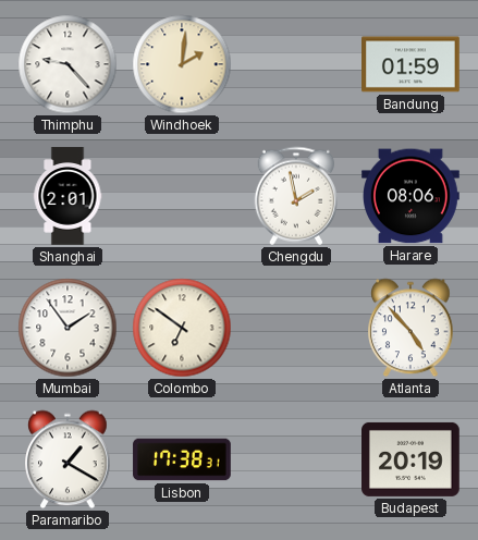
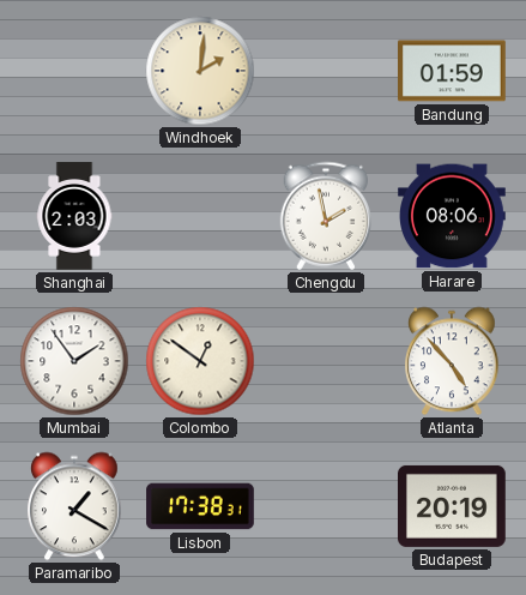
Thimphu: 9:23 -> none
Shanghai: 2:01 -> 2:03
Colombo: 6:51 -> 12:51
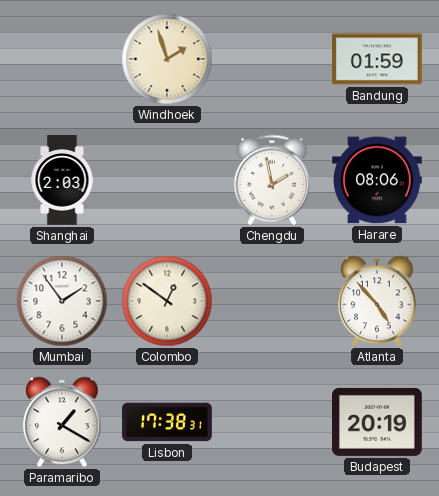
Windhoek: 2:01 -> 1:57
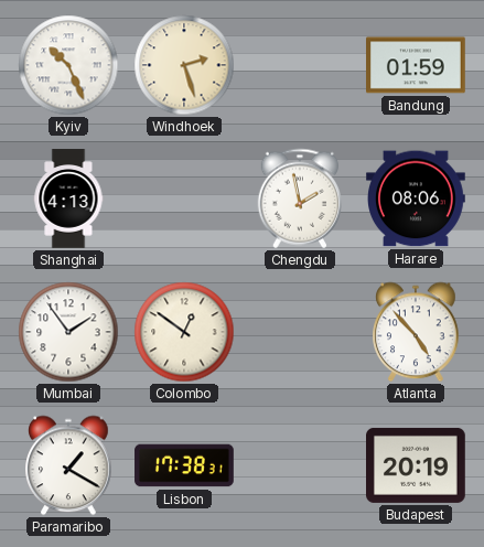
Kyiv: none -> 10:26
Windhoek: 1:57 -> 2:27
Shanghai: 2:03 -> 4:13
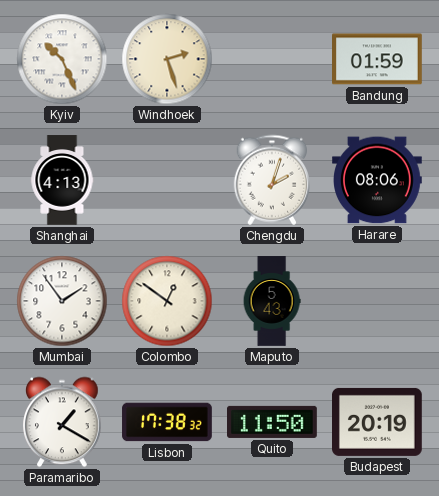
Chengdu: 1:58 -> 2:03
Maputo: none -> 5:43
Atlanta: 4:53 -> none
Lisbon: 17:38:31 -> 17:38:32
Quito: none -> 11:50
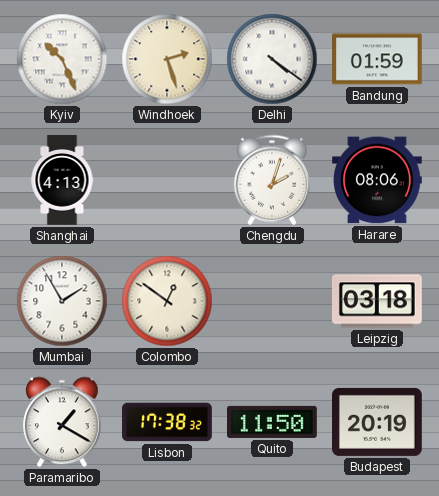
Delhi: none -> 4:21
Mumbai: 1:54 -> 1:55
Maputo: 5:43 -> none
Leipzig: none -> 03:18
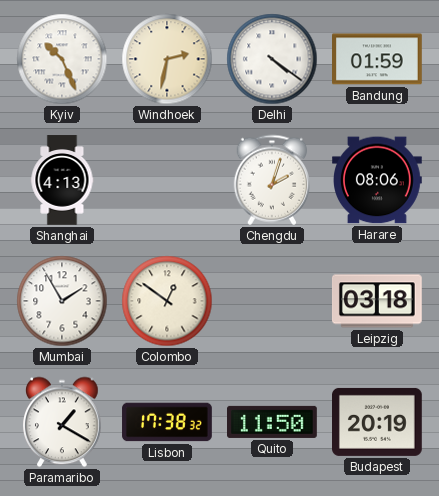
Windhoek: 2:27 -> 2:32
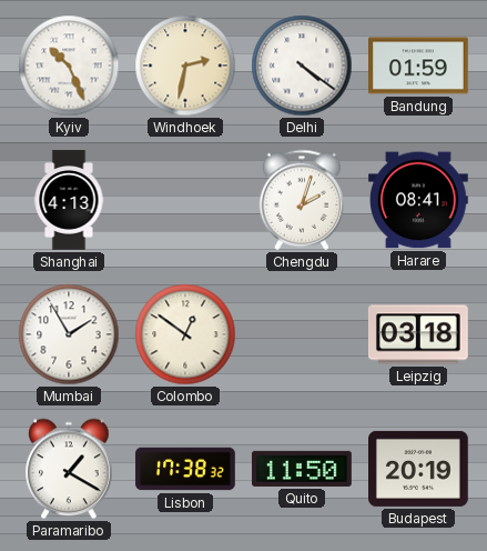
Harare: 08:06 -> 08:41
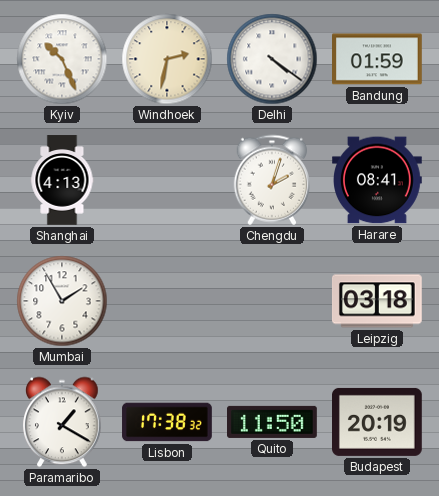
Colombo: 12:51 -> none
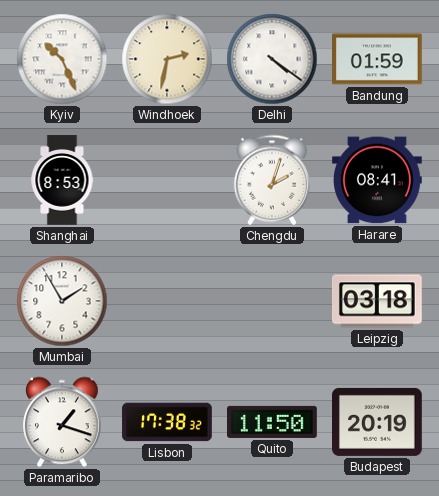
Shanghai: 4:13 -> 8:53
Paramaribo: 1:20 -> 1:18
